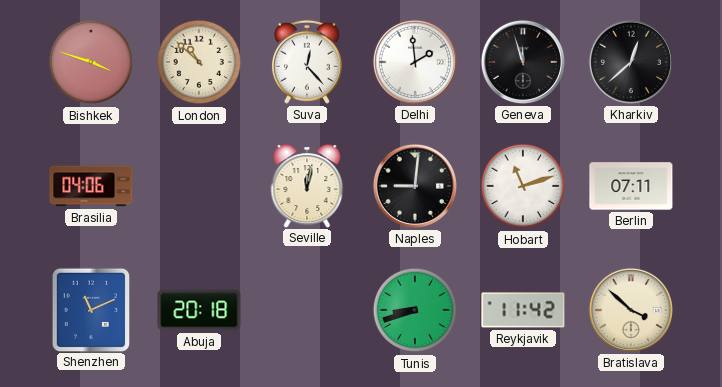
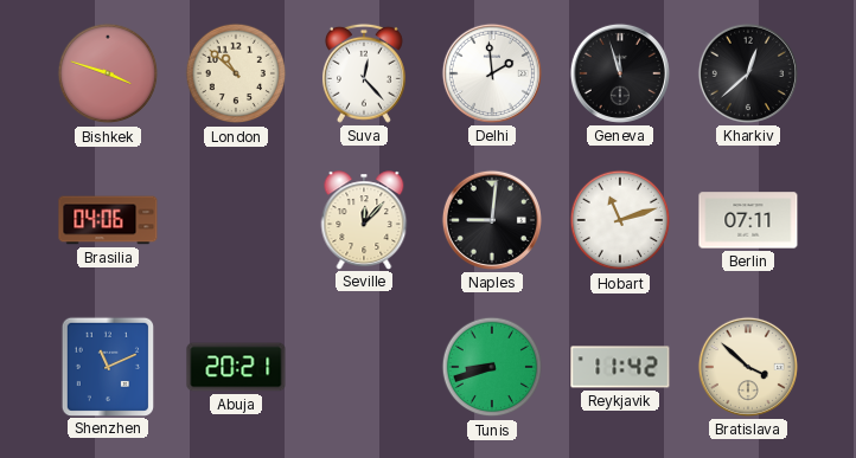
Seville: 12:02 -> 12:07
Abuja: 20:18 -> 20:21
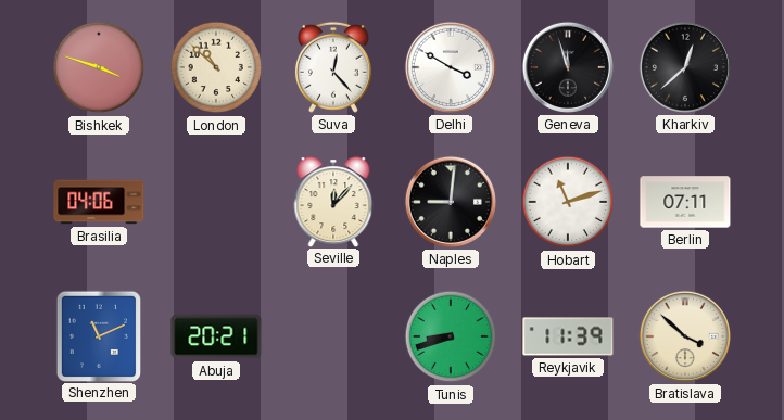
Delhi: 1:59 -> 3:50
Reykjavik: 11:42 -> 11:39
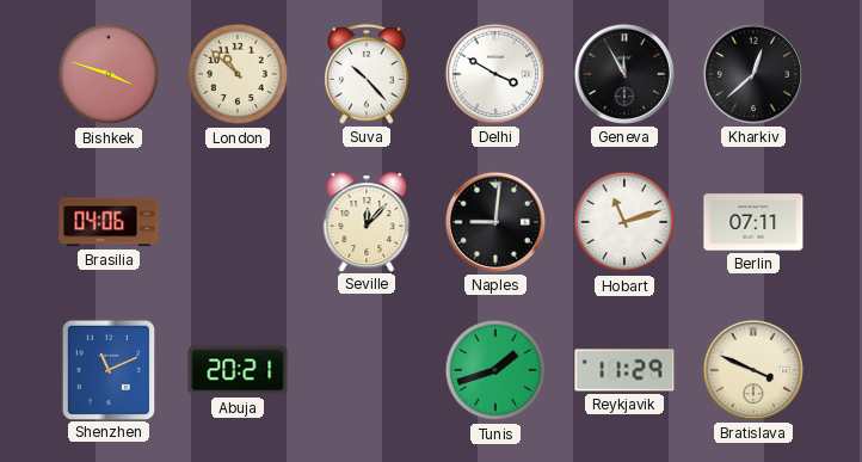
Suva: 12:23 -> 10:23
Geneva: 11:57 -> 11:55
Tunis: 8:42 -> 1:42
Reykjavik: 11:39 -> 11:29
Bratislava: 3:52 -> 3:49
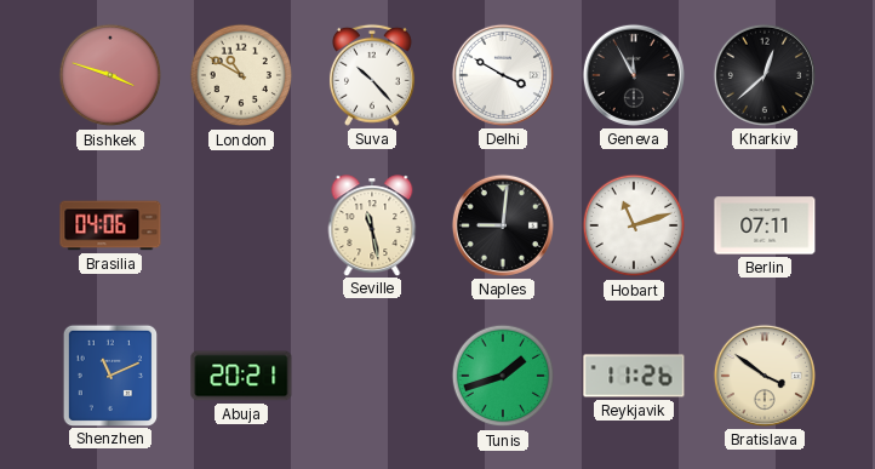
London: 10:52 -> 10:50
Seville: 12:07 -> 11:28
Reykjavik: 11:29 -> 11:26
Bratislava: 3:49 -> 3:51
